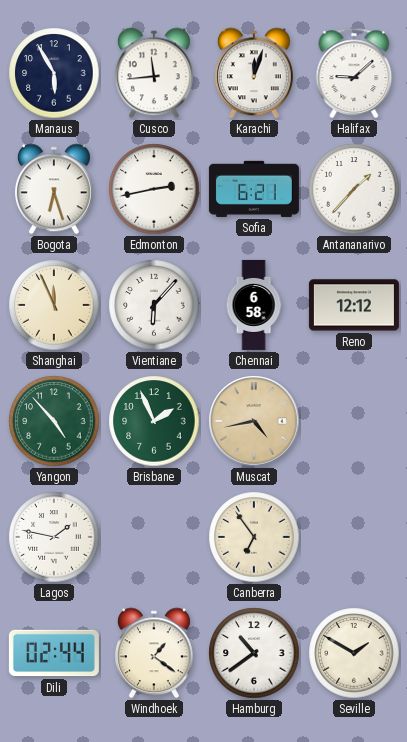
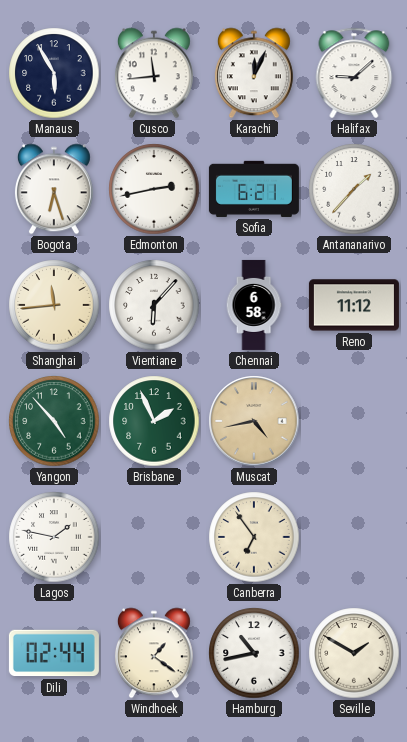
Karachi: 12:03 -> 12:04
Shanghai: 11:56 -> 11:44
Reno: 12:12 -> 11:12
Hamburg: 10:39 -> 10:43
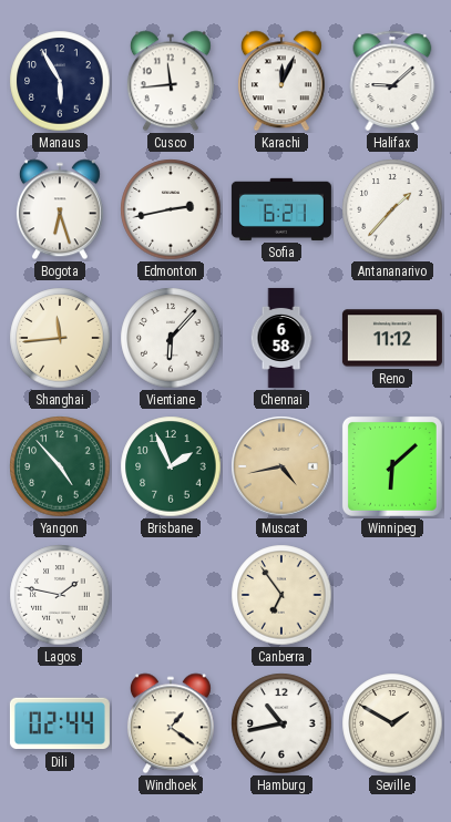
Winnipeg: none -> 6:08
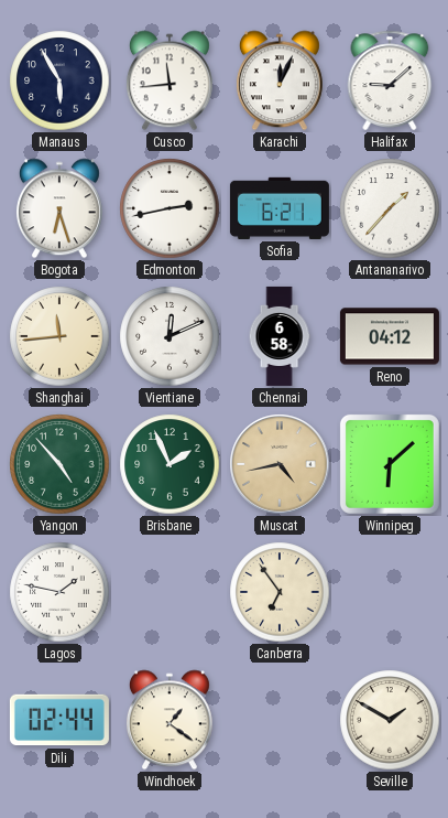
Vientiane: 6:07 -> 12:11
Reno: 11:12 -> 04:12
Hamburg: 10:43 -> none
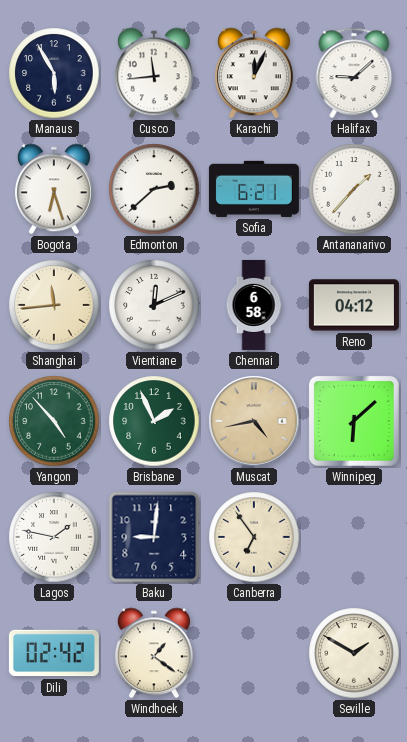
Edmonton: 2:43 -> 2:38
Baku: none -> 9:01
Dili: 02:44 -> 02:42
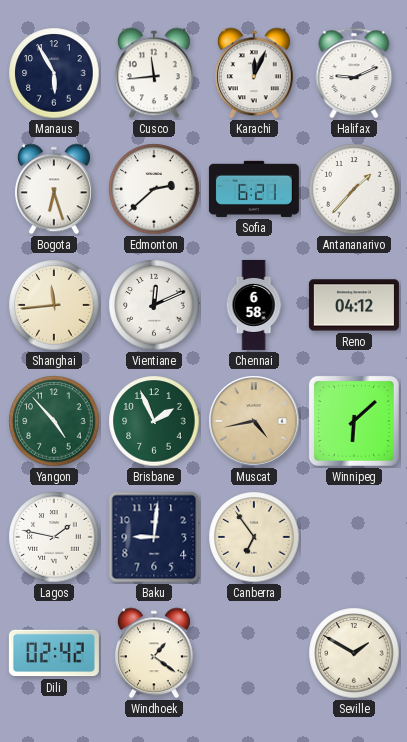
Halifax: 9:08 -> 9:11
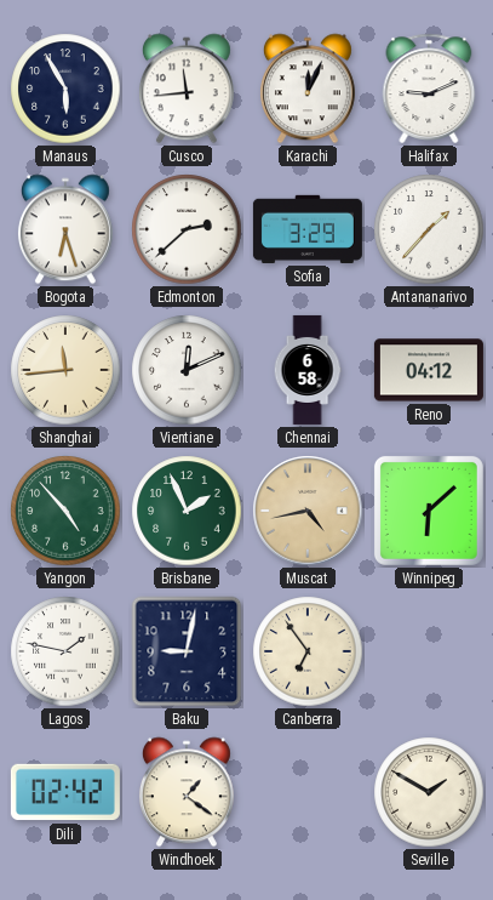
Sofia: 6:21 -> 3:29
Baku: 9:01 -> 9:02
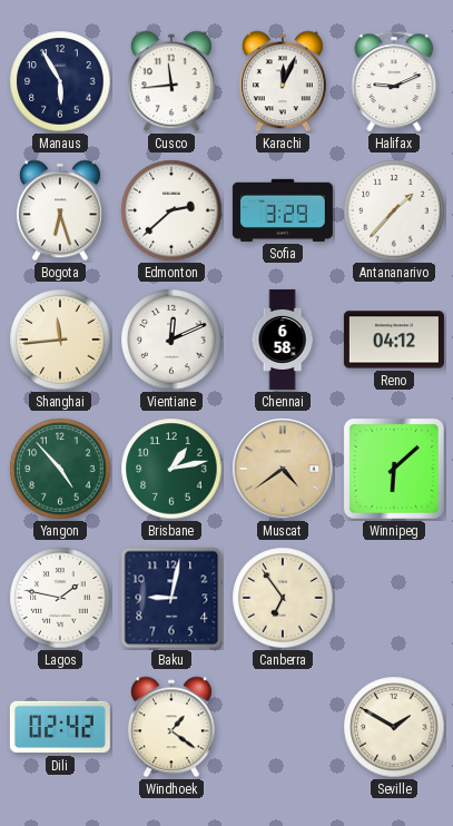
Brisbane: 1:56 -> 1:13
Muscat: 4:43 -> 4:39
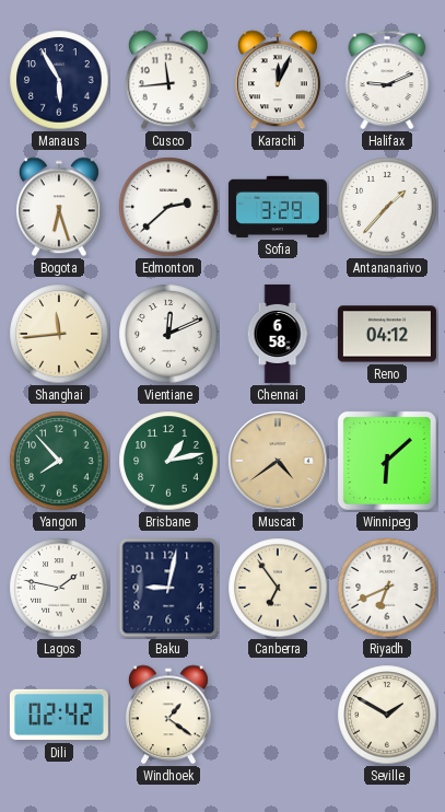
Yangon: 4:53 -> 7:53
Riyadh: none -> 6:41
